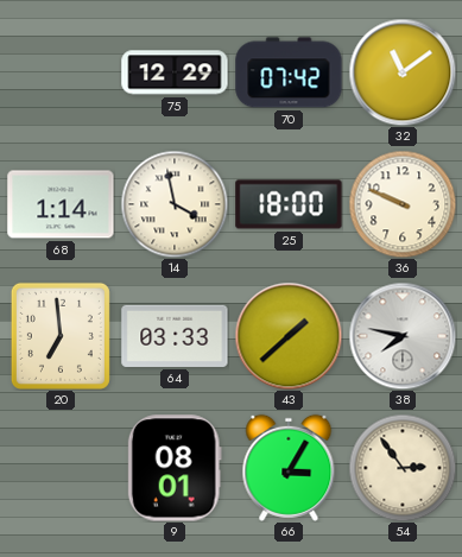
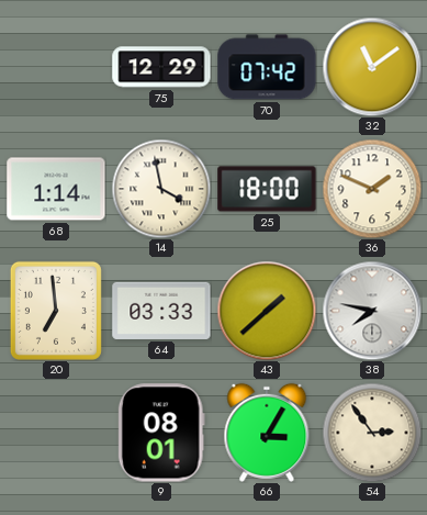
36: 9:49 -> 1:49
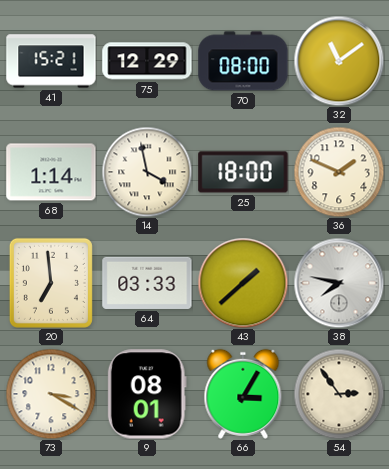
41: none -> 15:21
70: 07:42 -> 08:00
73: none -> 3:20
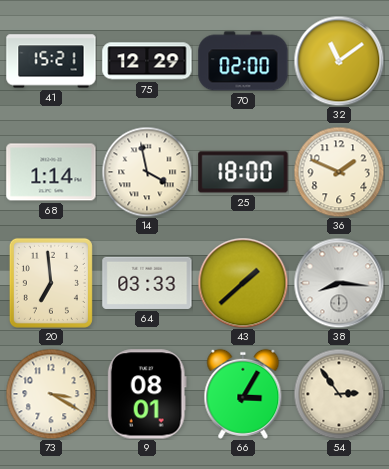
70: 08:00 -> 02:00
38: 7:47 -> 8:16
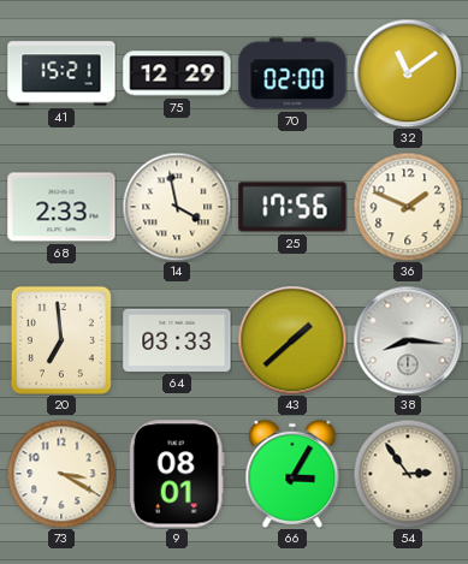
68: 1:14 -> 2:33
25: 18:00 -> 17:56
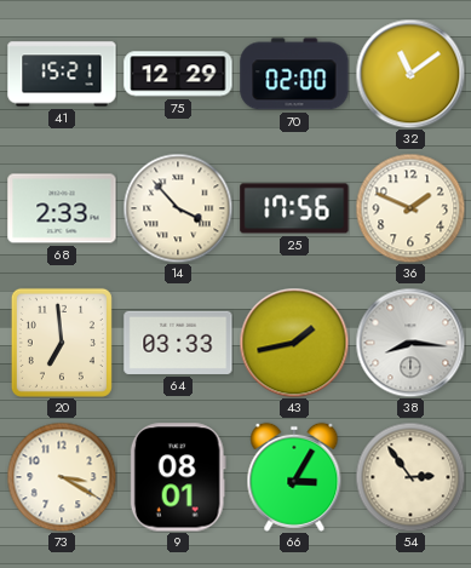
14: 3:58 -> 3:53
43: 1:38 -> 1:43
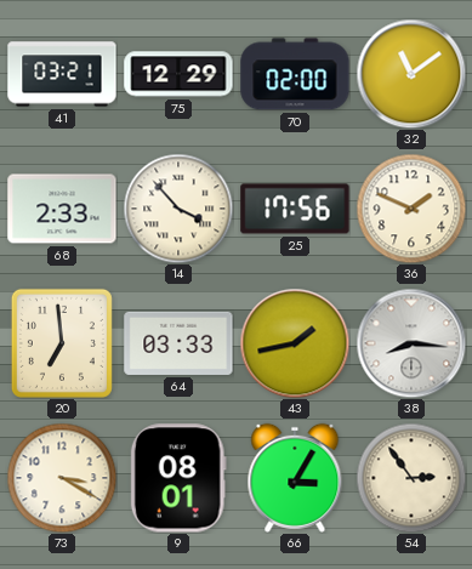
41: 15:21 -> 03:21
